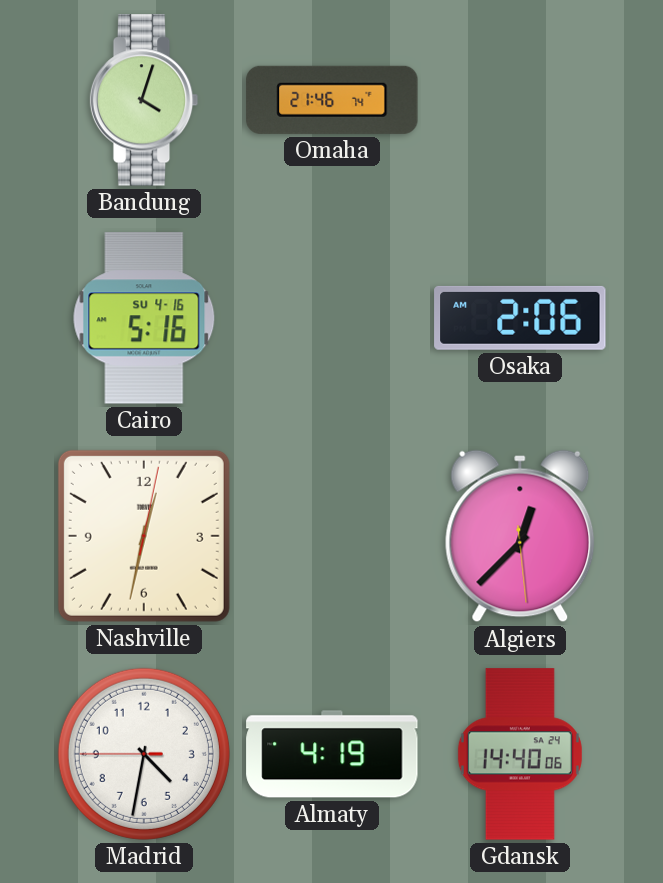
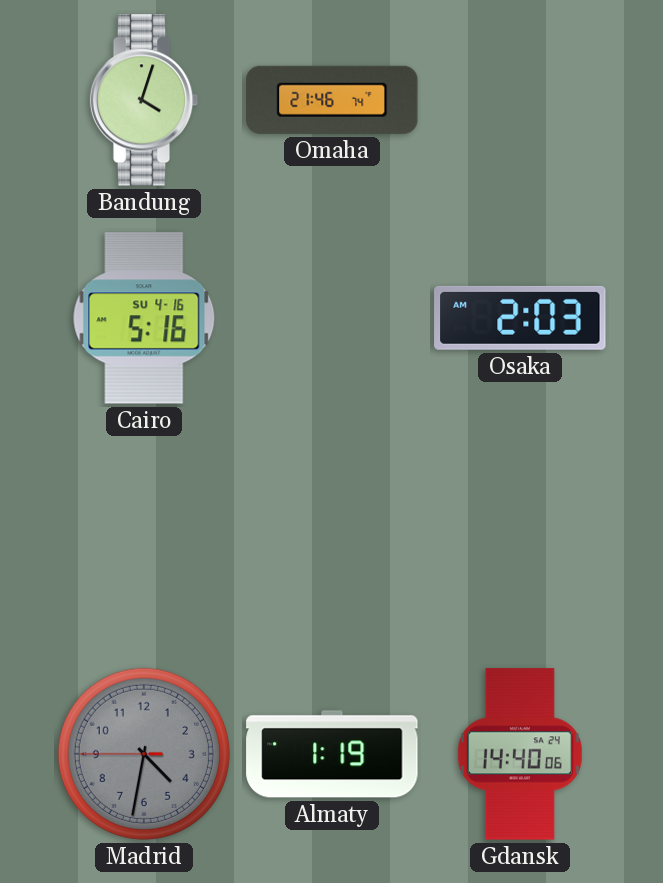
Osaka: 2:06 -> 2:03
Nashville: 12:32 -> none
Algiers: 12:37 -> none
Madrid dial: white -> grey
Almaty: 4:19 -> 1:19
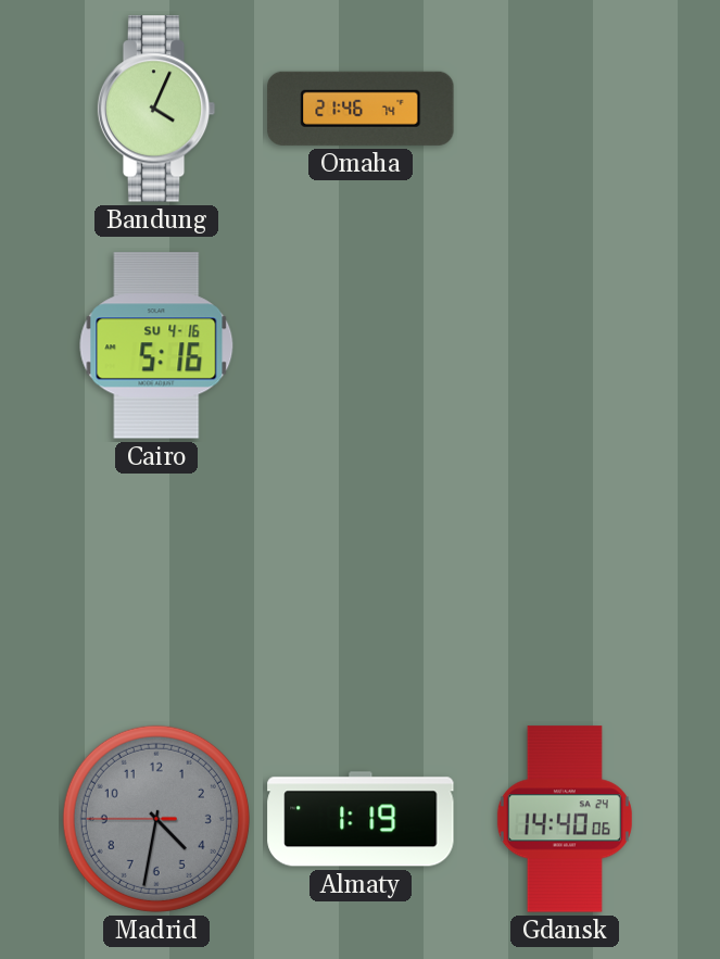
Bandung: 4:03 -> 4:04
Osaka: 2:03 -> none
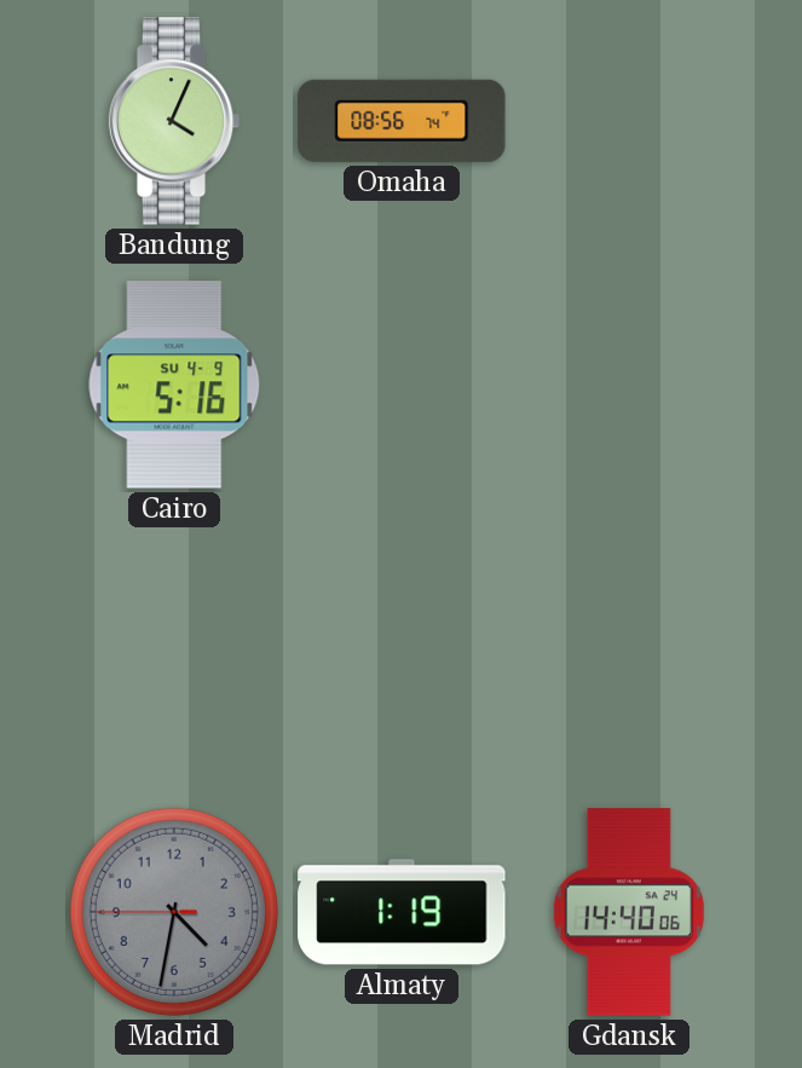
Omaha: 21:46 -> 08:56
Cairo date: SU 4-16 -> SU 4-9
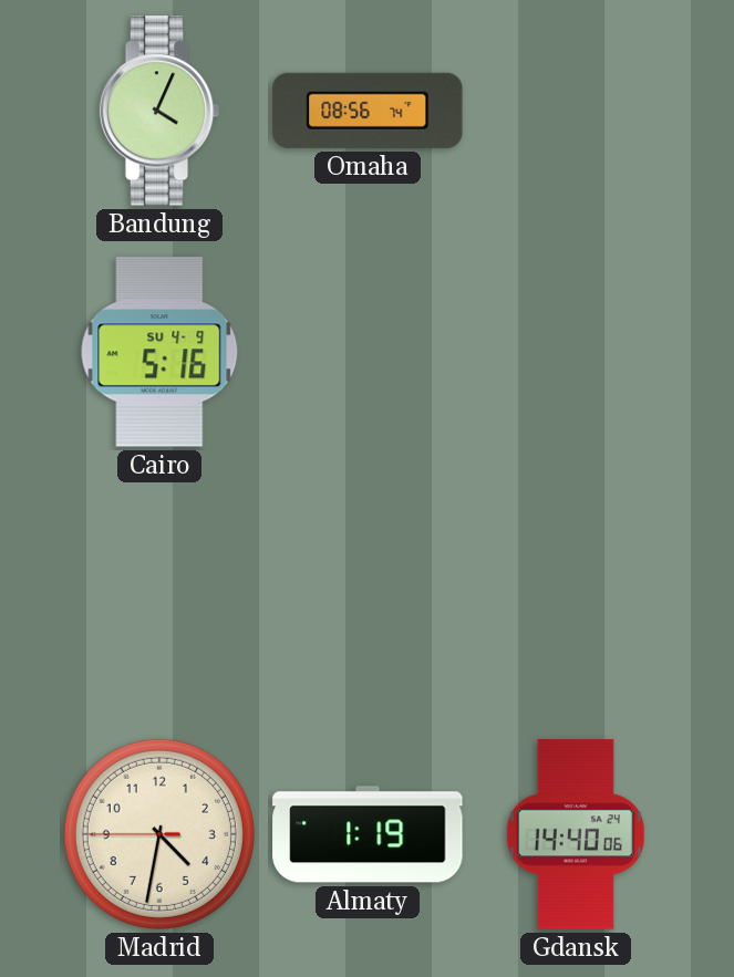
Madrid dial: grey -> cream
